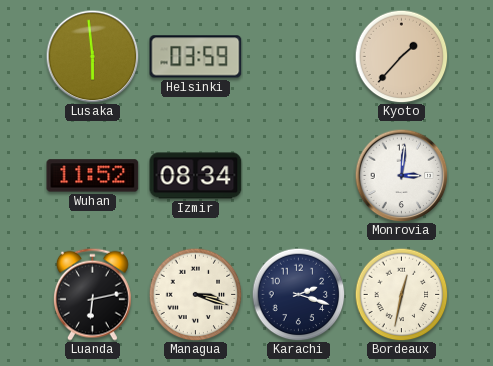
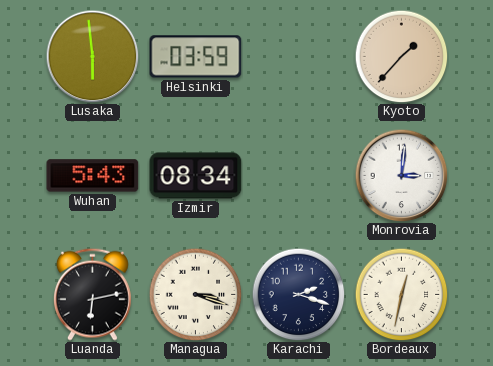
Wuhan: 11:52 -> 5:43
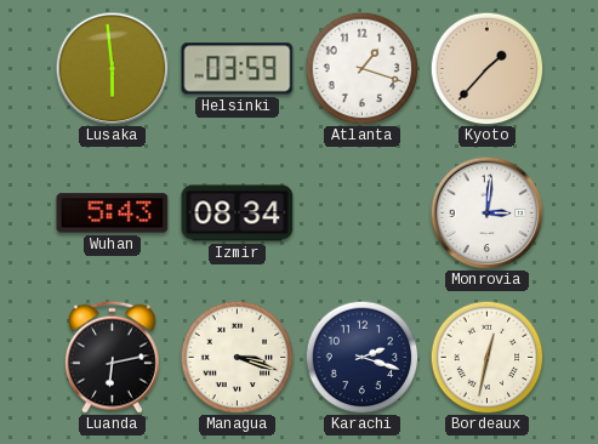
Atlanta: none -> 1:18
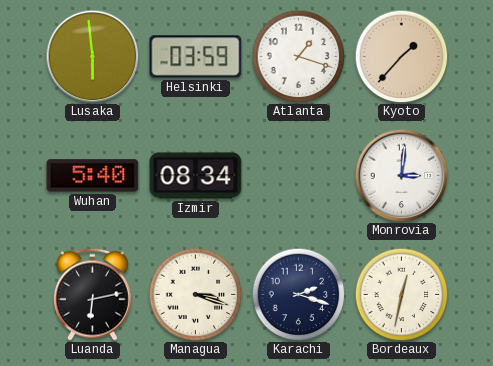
Wuhan: 5:43 -> 5:40
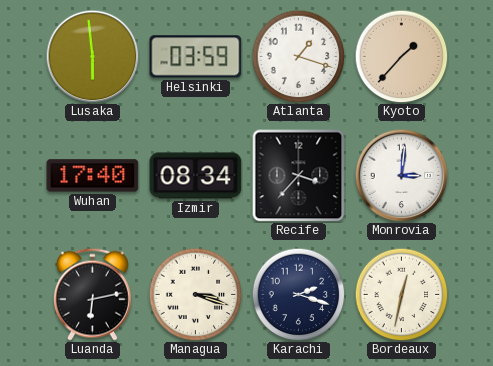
Wuhan: 5:40 -> 17:40
Recife: none -> 3:37
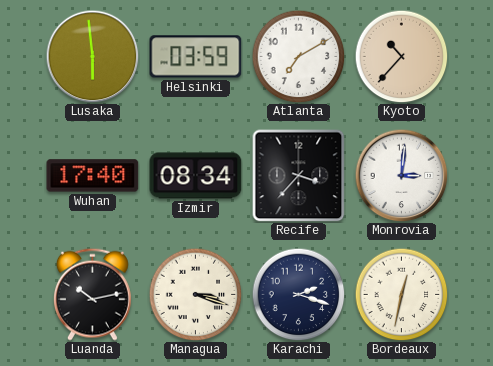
Atlanta: 1:18 -> 7:10
Kyoto: 1:37 -> 10:37
Luanda: 6:13 -> 10:13
